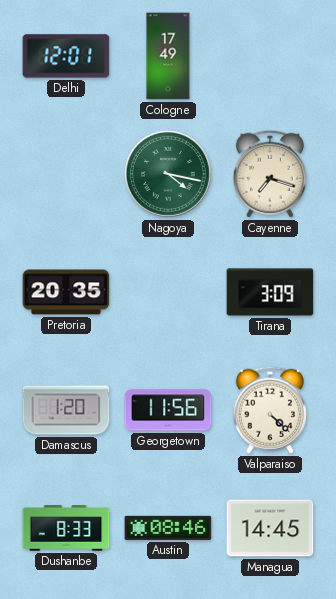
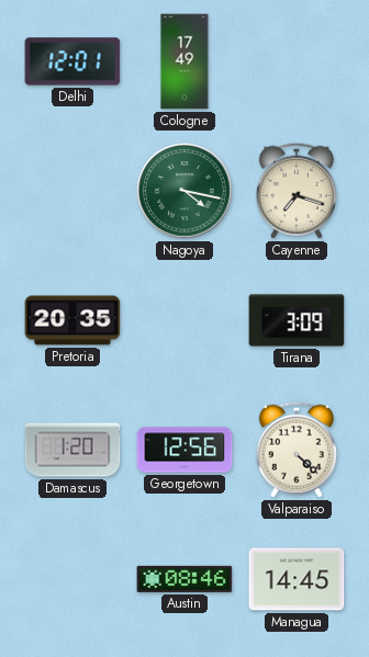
Georgetown: 11:56 -> 12:56
Dushanbe: 8:33 -> none
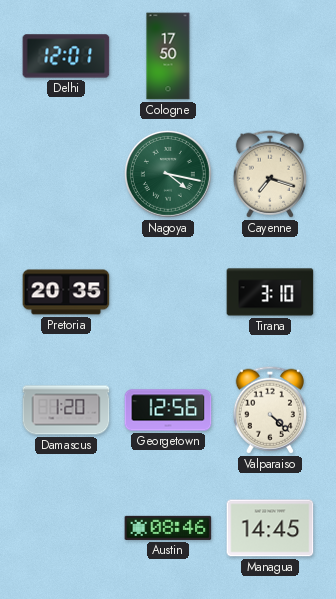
Cologne: 17:49 -> 17:50
Tirana: 3:09 -> 3:10
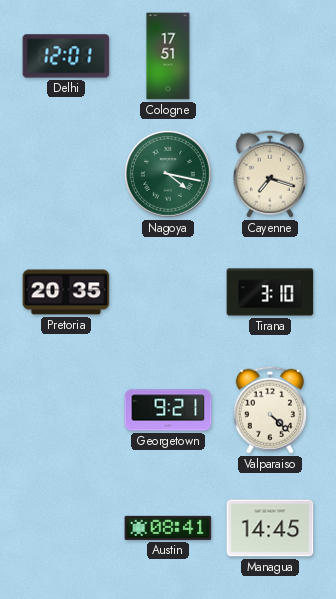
Cologne: 17:50 -> 17:51
Damascus: 1:20 -> none
Georgetown: 12:56 -> 9:21
Austin: 08:46 -> 08:41
